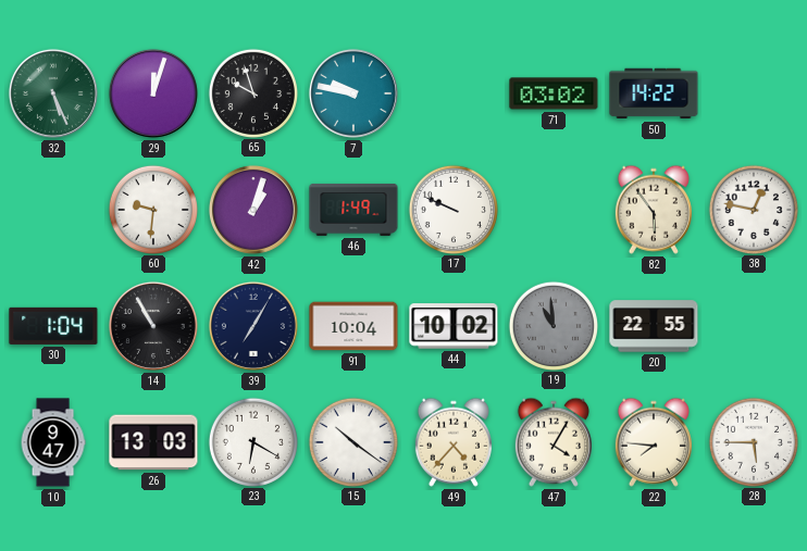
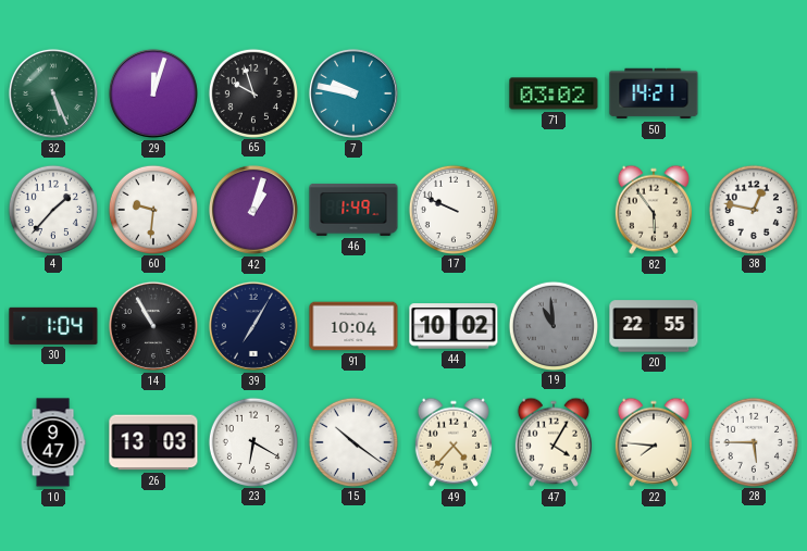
50: 14:22 -> 14:21
4: none -> 1:37
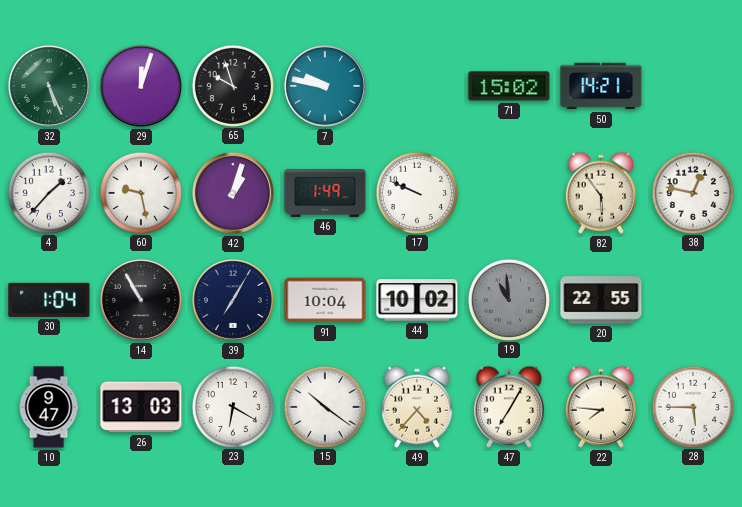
71: 03:02 -> 15:02
60: 9:31 -> 9:28
47: 4:05 -> 7:05
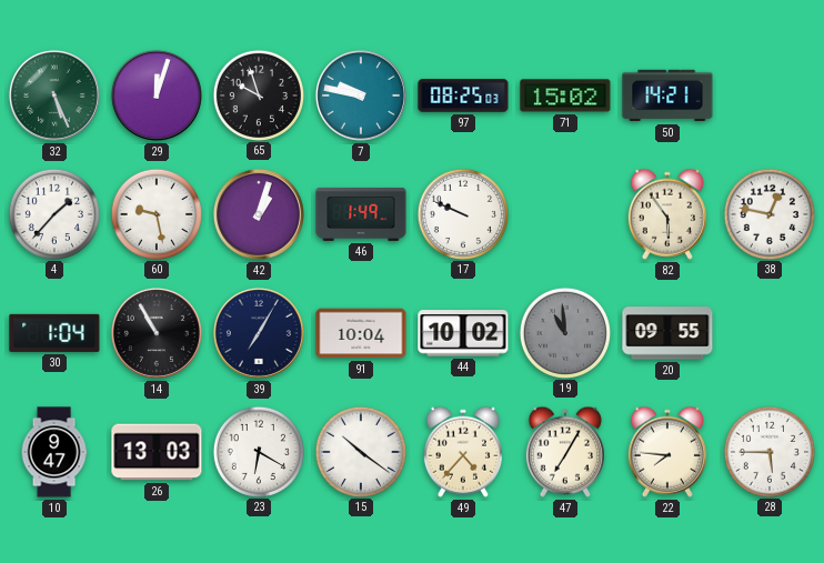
97: none -> 08:25
20: 22:55 -> 09:55
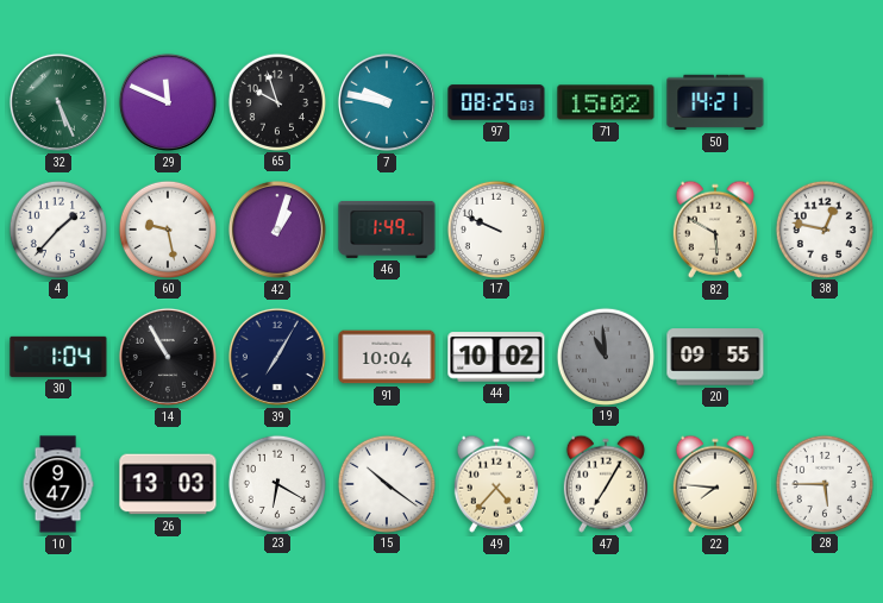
29: 12:03 -> 11:49
82: 5:54 -> 5:50
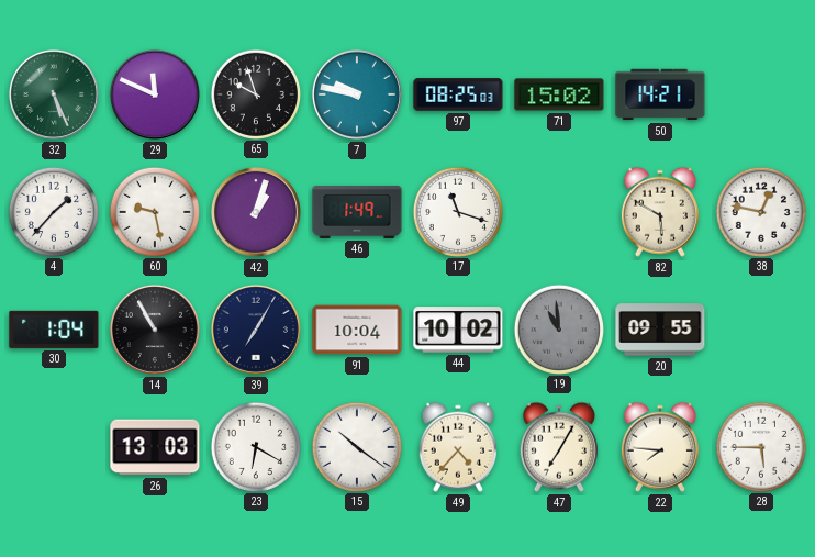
17: 9:49 -> 11:18
10: 9:47 -> none
